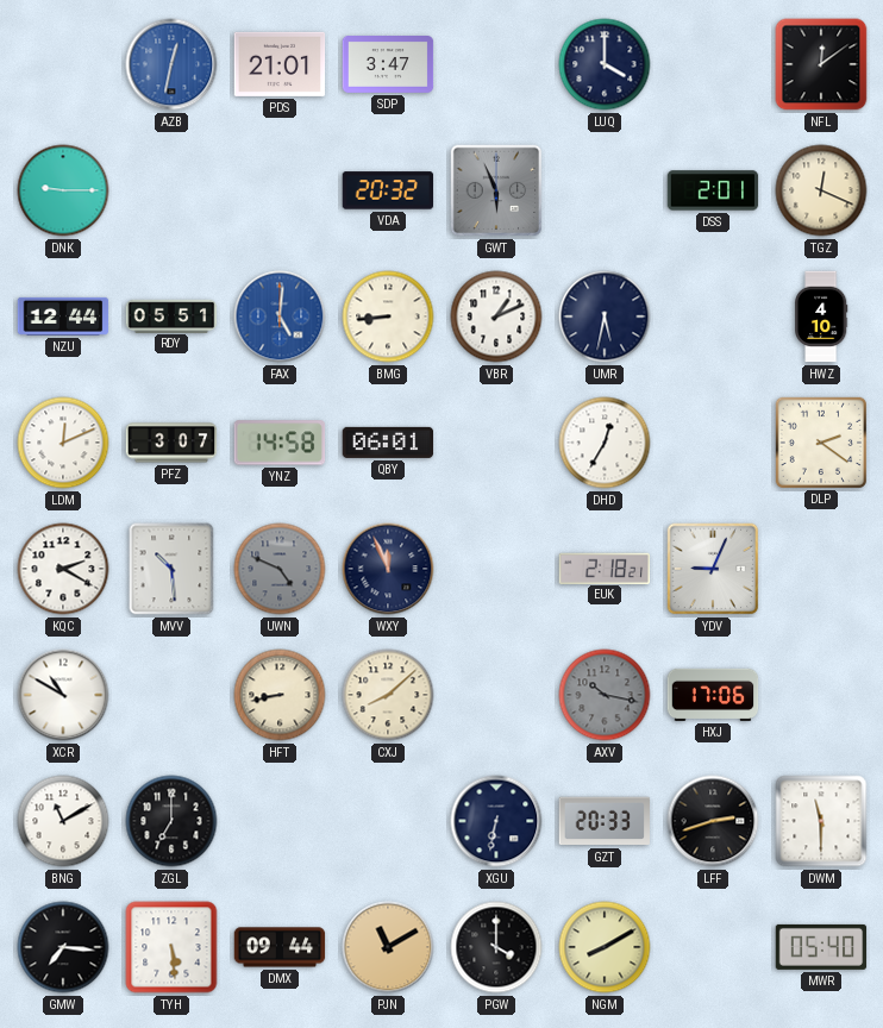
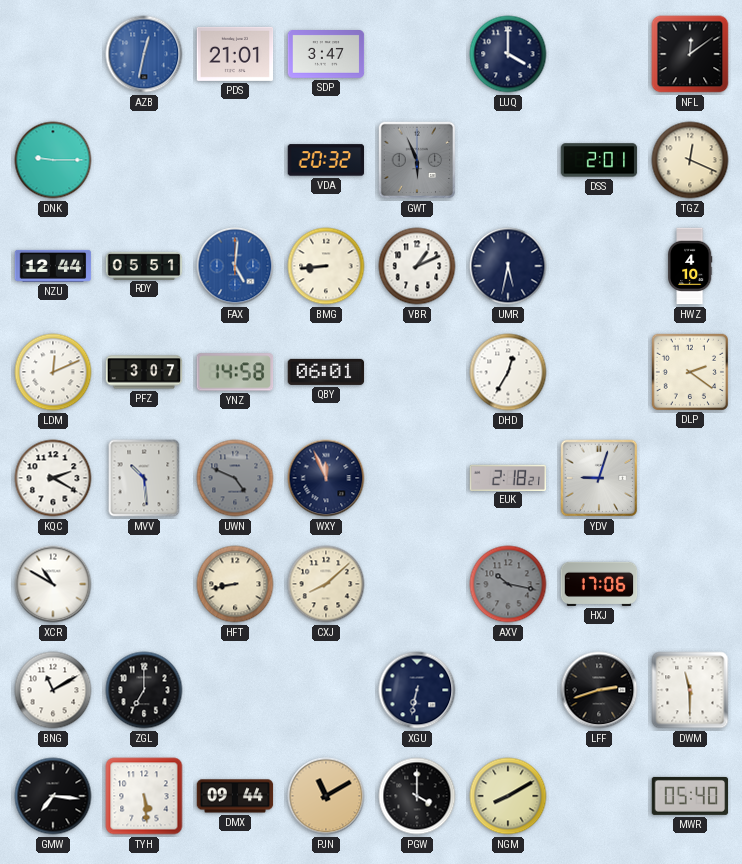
YDV: 9:04 -> 9:03
GZT: 20:33 -> none
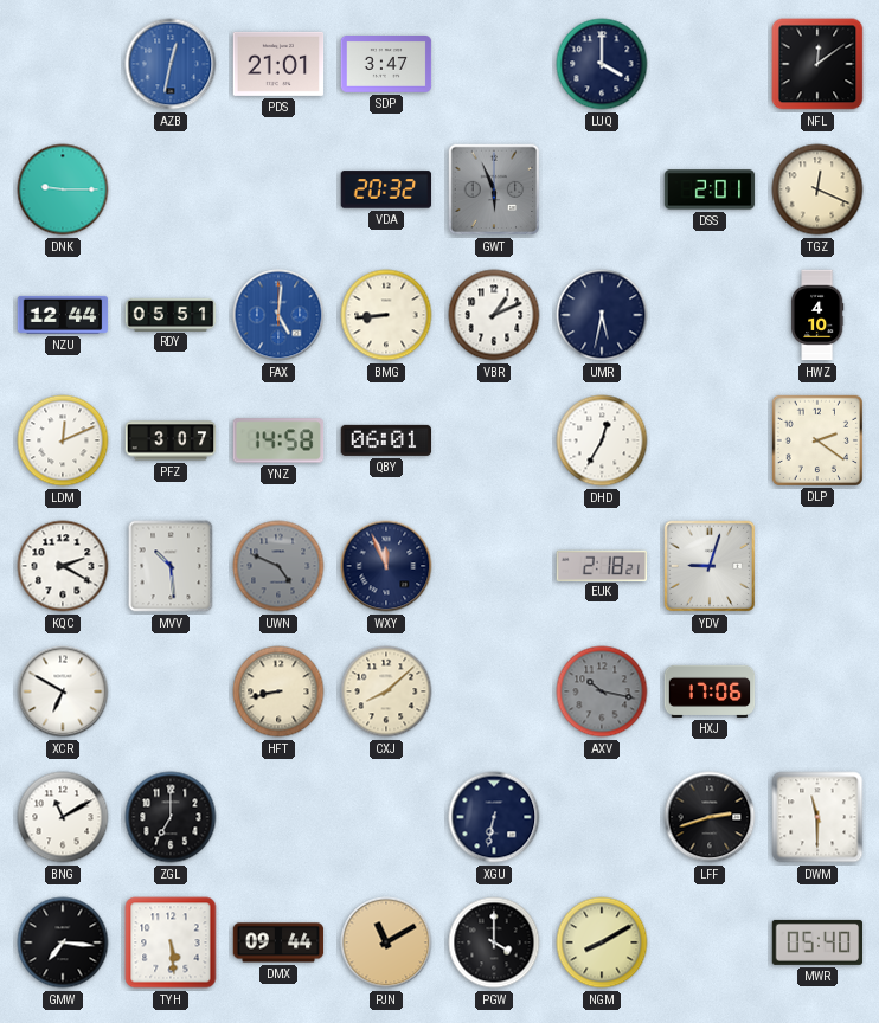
XCR: 10:50 -> 6:50
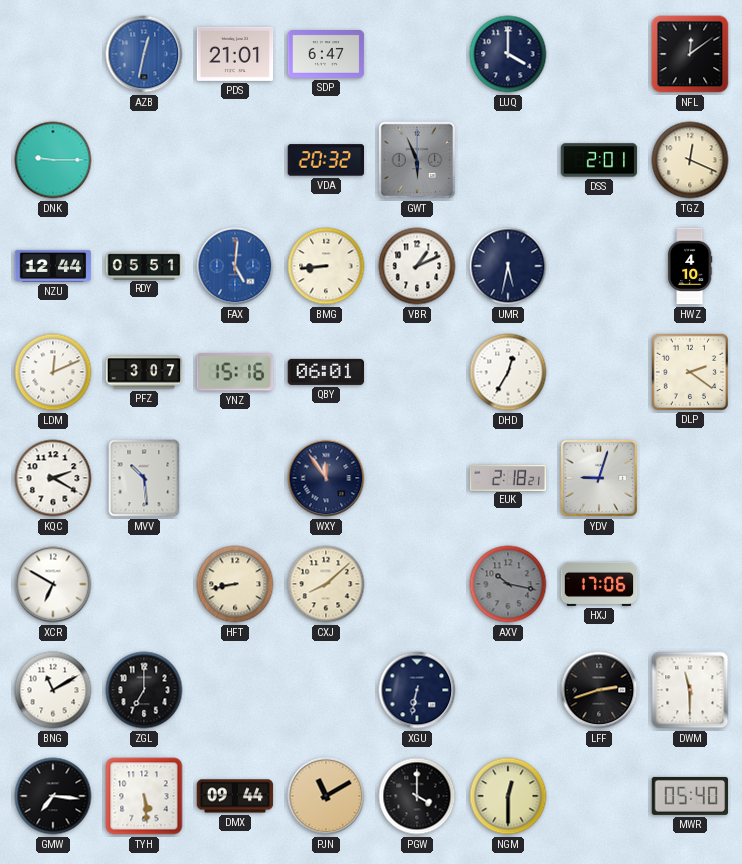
SDP: 3:47 -> 6:47
YNZ: 14:58 -> 15:16
UWN: 4:49 -> none
WXY: 11:56 -> 11:54
NGM: 8:10 -> 12:30
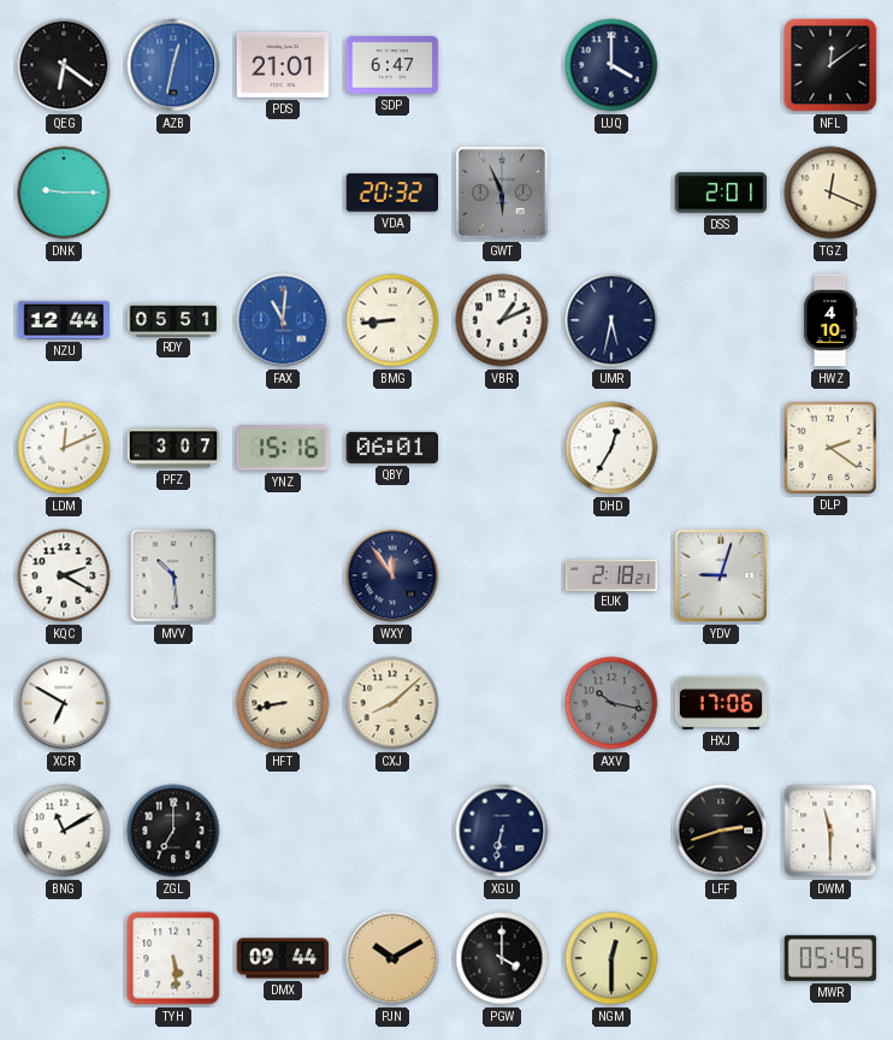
QEG: none -> 6:21
FAX: 5:01 -> 11:01
GMW: 7:16 -> none
PJN: 11:10 -> 10:10
MWR: 05:40 -> 05:45
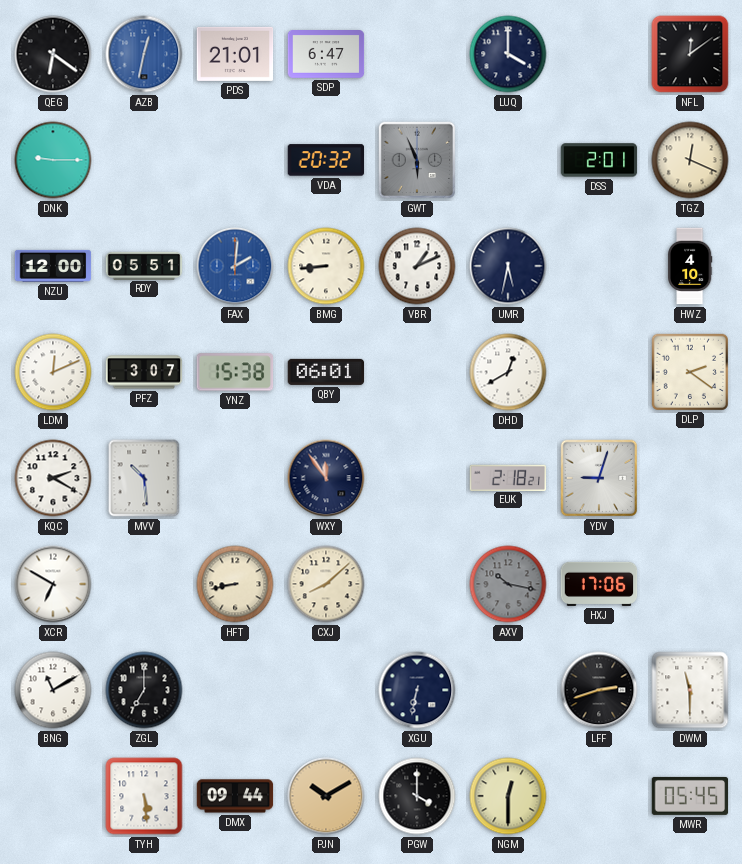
NZU: 12:44 -> 12:00
FAX: 11:01 -> 2:01
YNZ: 15:16 -> 15:38
DHD: 12:35 -> 12:40
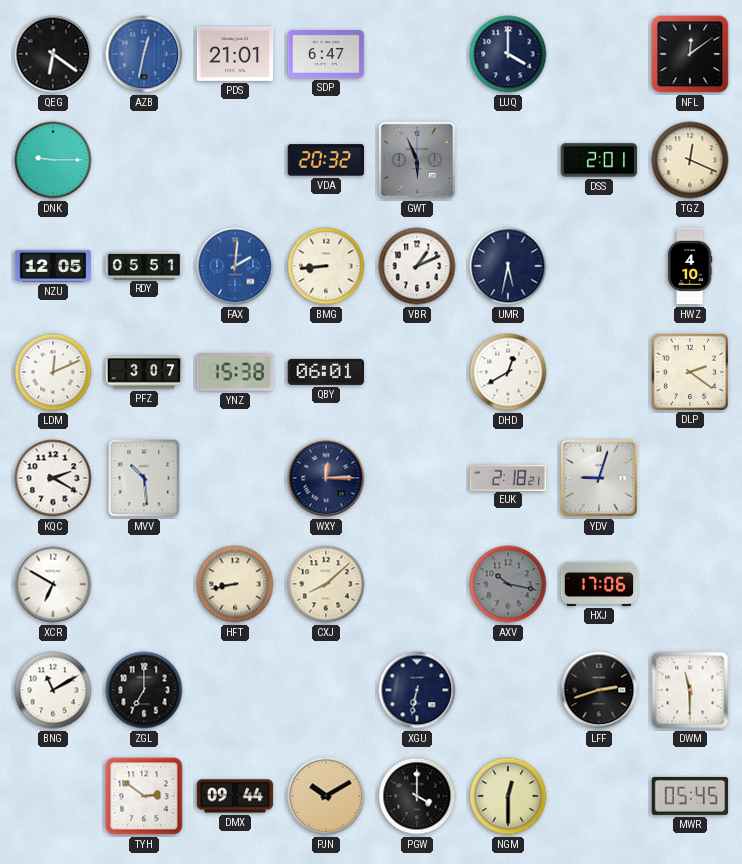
NZU: 12:00 -> 12:05
WXY: 11:54 -> 12:15
TYH: 5:29 -> 2:51
